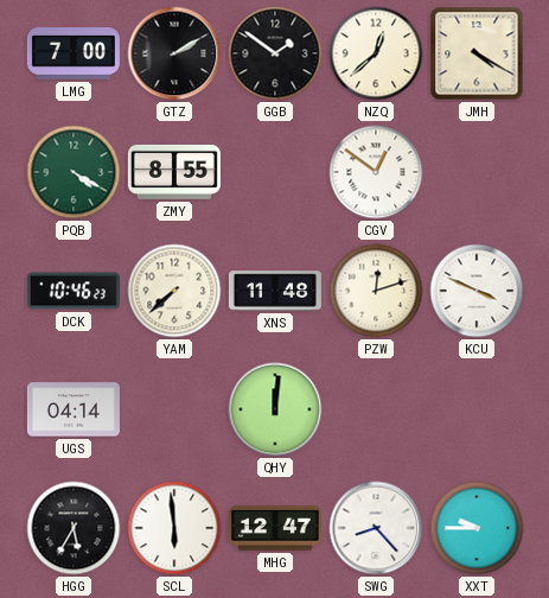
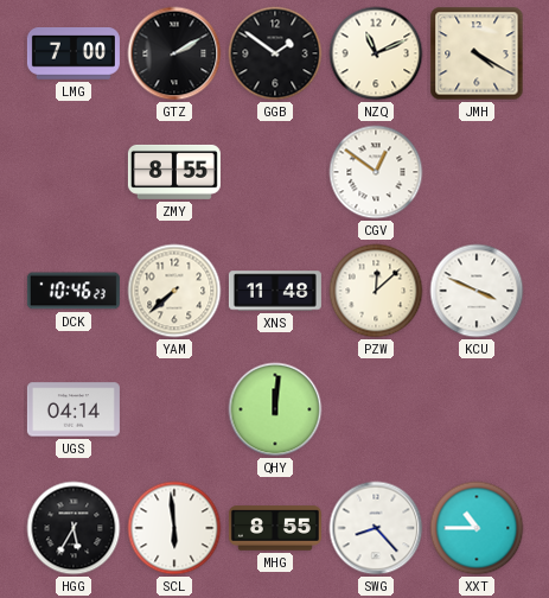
NZQ: 12:38 -> 11:11
PQB: 4:20 -> none
PZW: 12:12 -> 12:08
MHG: 12:47 -> 8:55
XXT: 9:45 -> 10:45
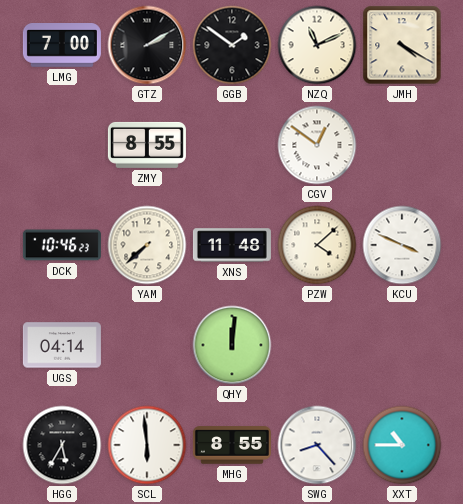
PZW: 12:08 -> 4:08
